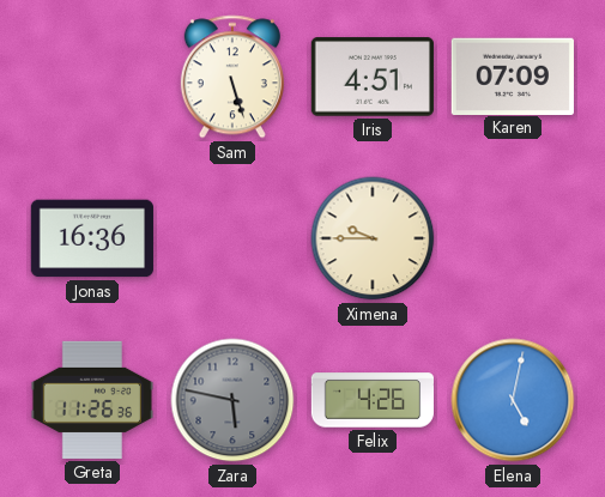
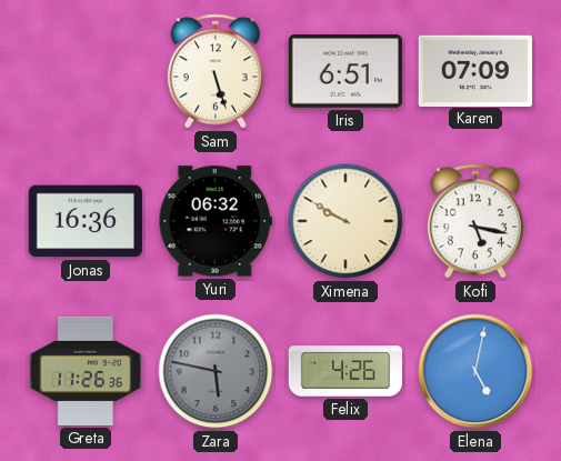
Iris: 4:51 -> 6:51
Yuri: none -> 06:32
Ximena: 9:45 -> 9:50
Kofi: none -> 5:17
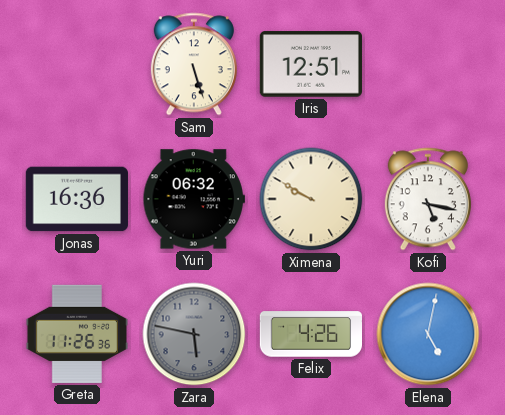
Iris: 6:51 -> 12:51
Karen: 07:09 -> none
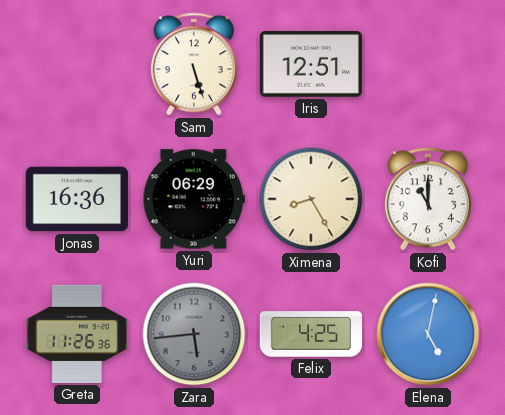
Yuri: 06:32 -> 06:29
Ximena: 9:50 -> 8:25
Kofi: 5:17 -> 11:00
Zara: 5:47 -> 5:44
Felix: 4:26 -> 4:25
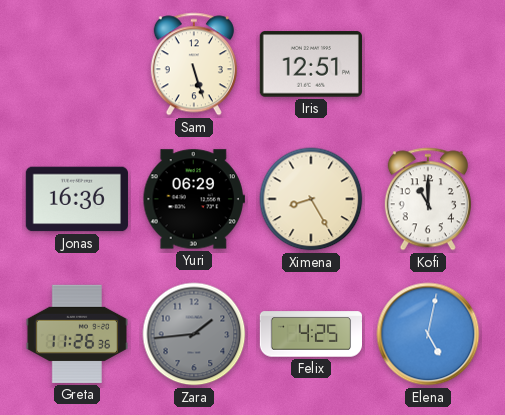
Zara: 5:44 -> 1:44
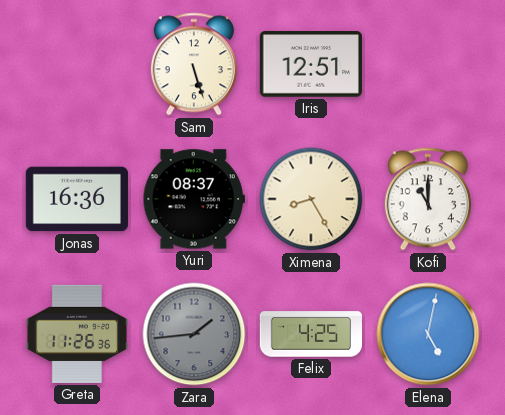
Yuri: 06:29 -> 08:37
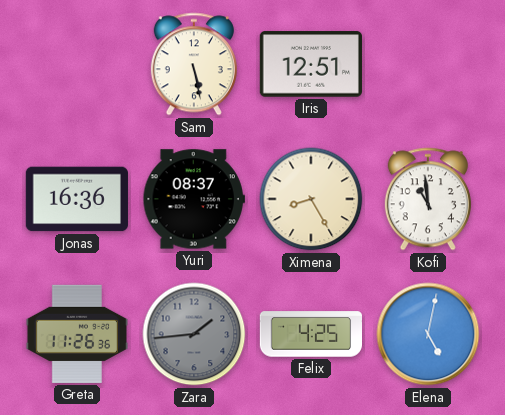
Sam: 5:27 -> 5:28
Kofi: 11:00 -> 10:59
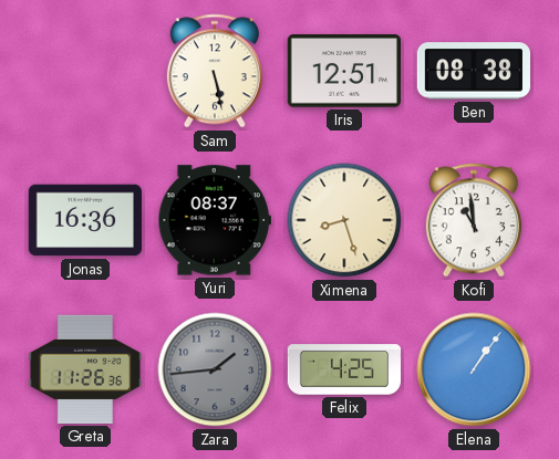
Ben: none -> 08:38
Ximena: 8:25 -> 8:27
Elena: 5:02 -> 1:06
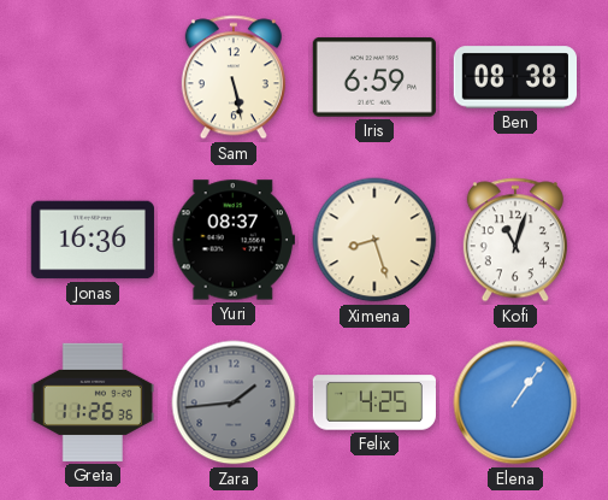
Iris: 12:51 -> 6:59
Kofi: 10:59 -> 11:03
